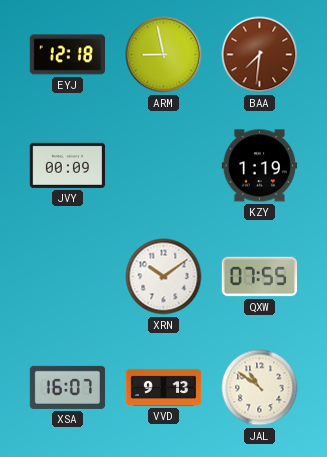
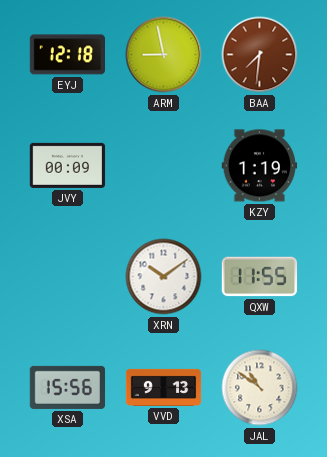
QXW: 07:55 -> 11:55
XSA: 16:07 -> 15:56
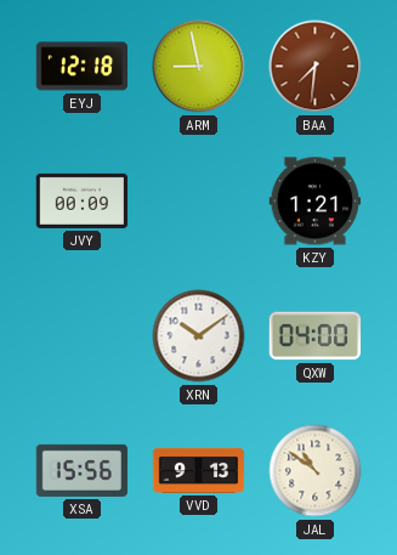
KZY: 1:19 -> 1:21
QXW: 11:55 -> 04:00
